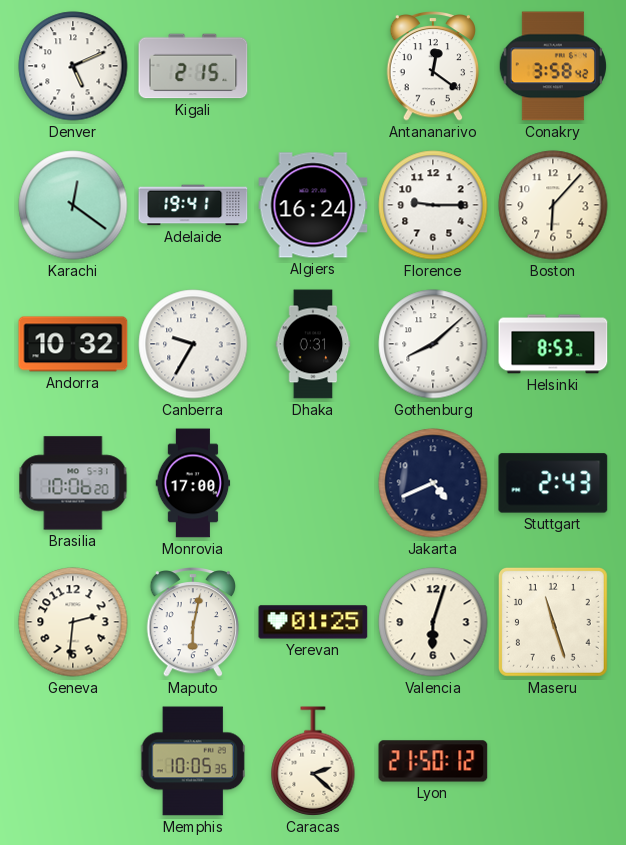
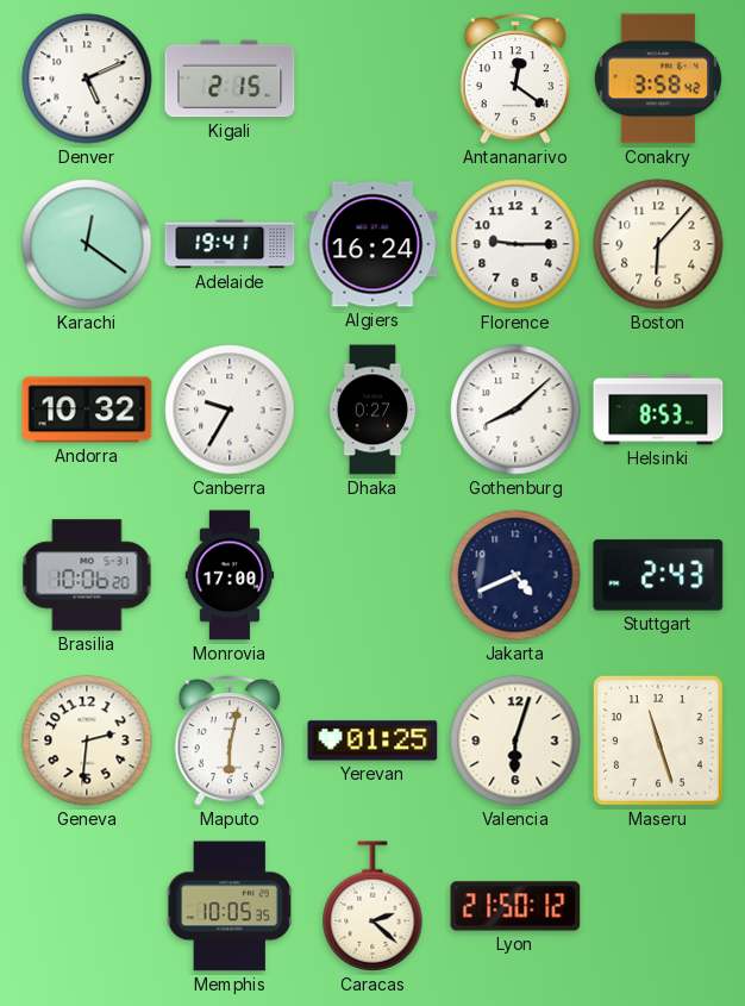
Dhaka: 0:31 -> 0:27
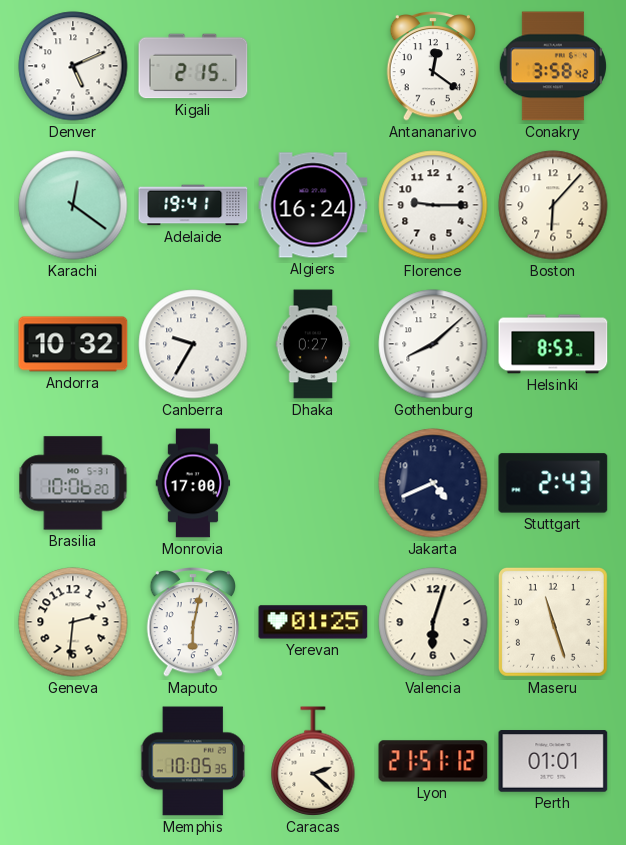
Lyon: 21:50 -> 21:51
Perth: none -> 01:01
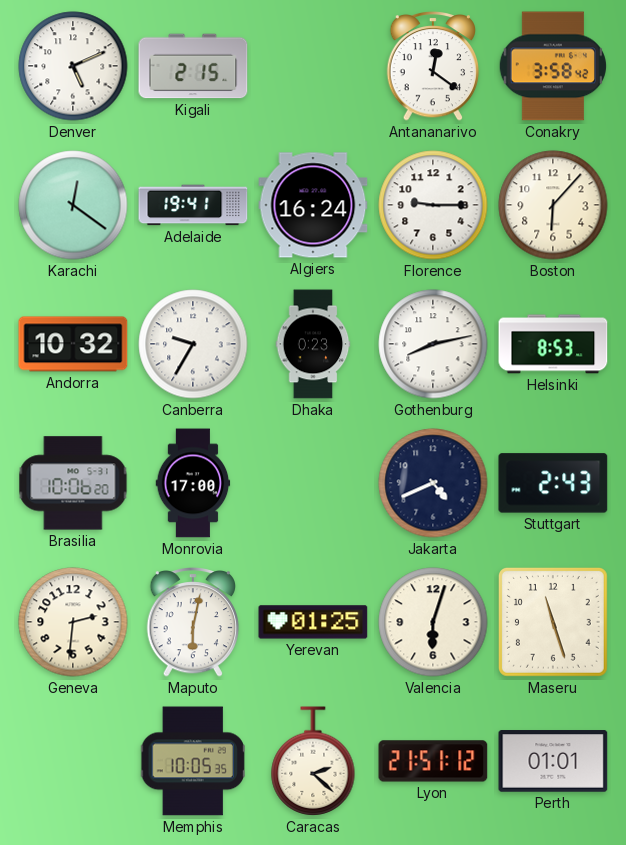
Dhaka: 0:27 -> 0:23
Gothenburg: 8:08 -> 8:13
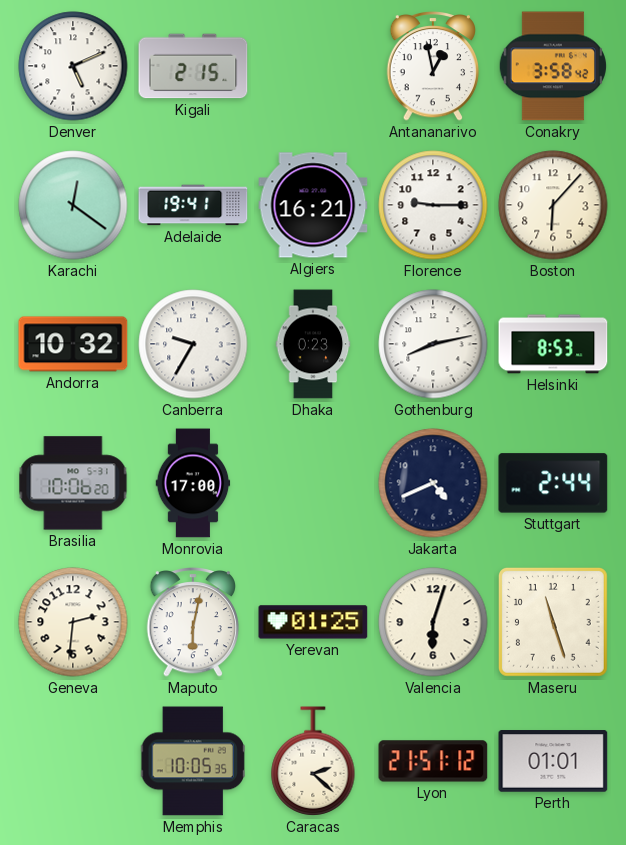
Antananarivo: 12:21 -> 12:58
Algiers: 16:24 -> 16:21
Stuttgart: 2:43 -> 2:44
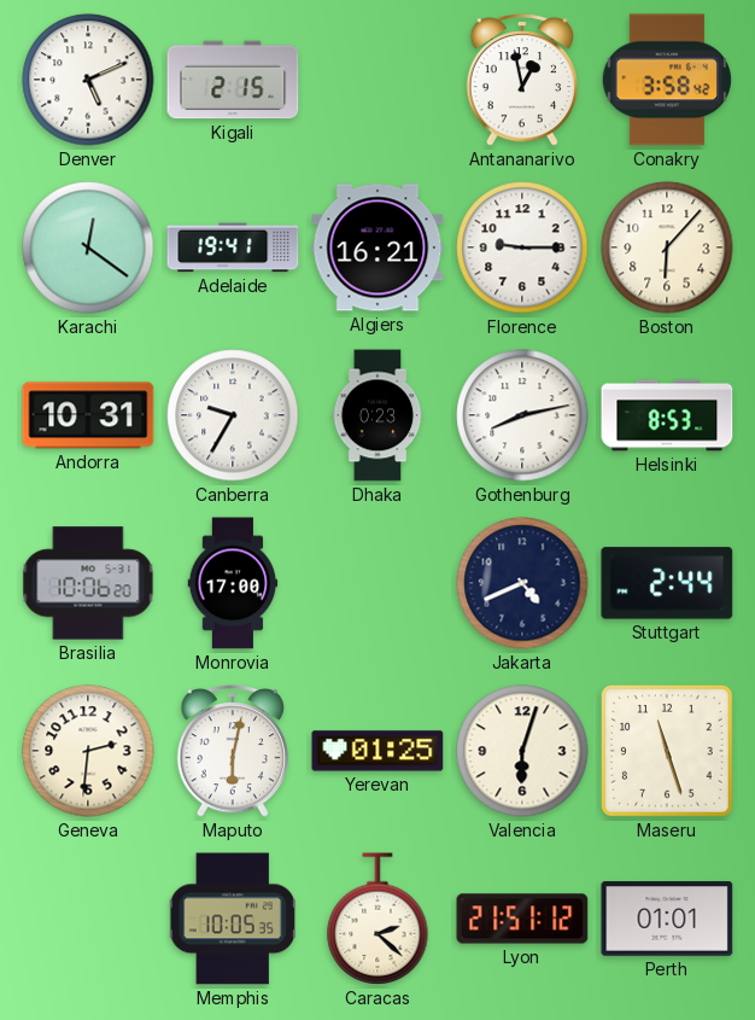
Andorra: 10:32 -> 10:31
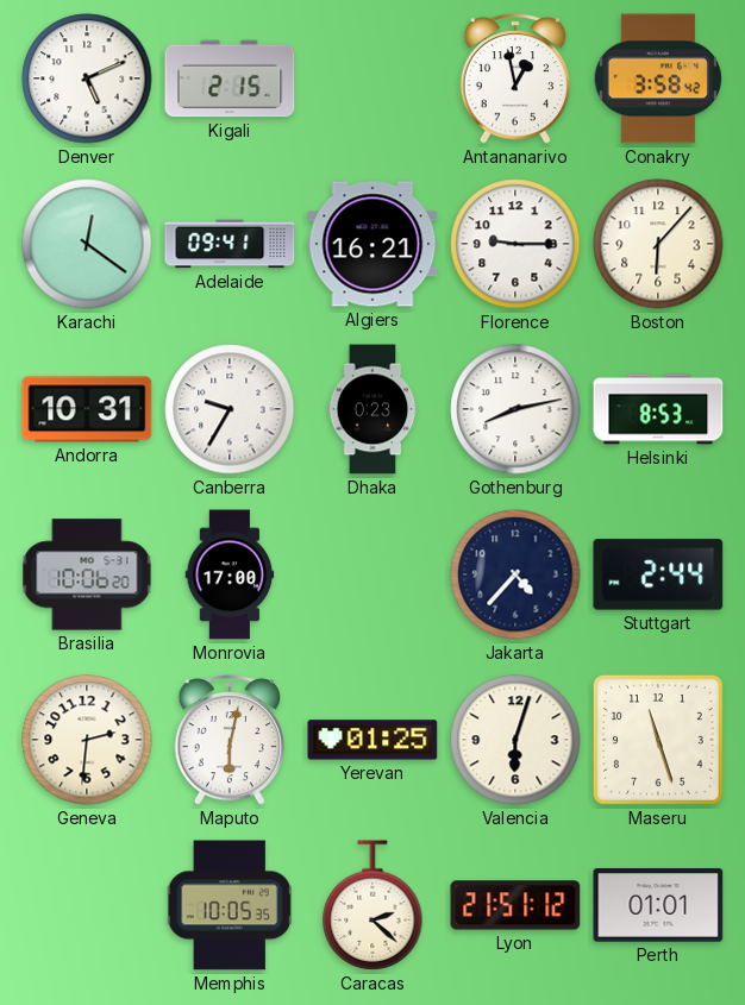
Adelaide: 19:41 -> 09:41
Jakarta: 4:41 -> 4:37
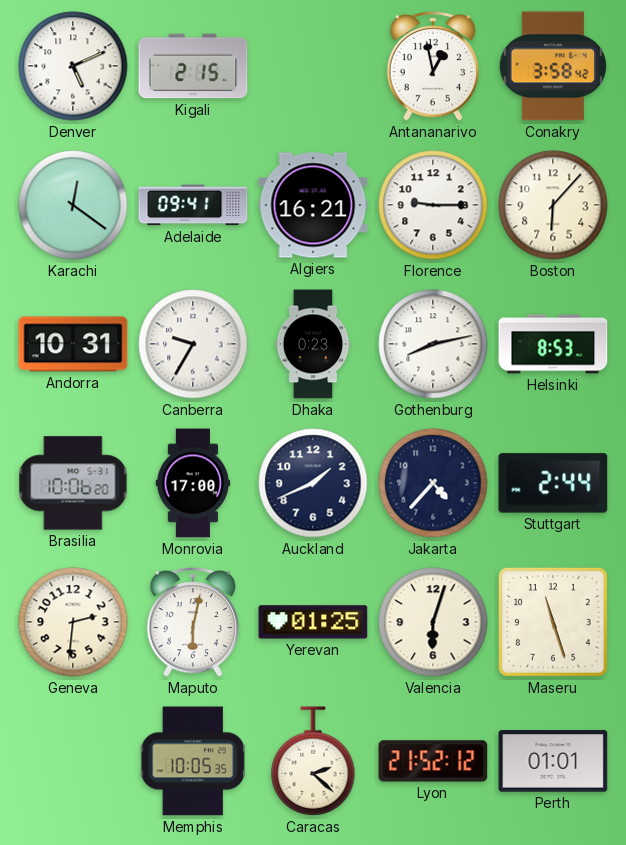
Auckland: none -> 1:41
Lyon: 21:51 -> 21:52
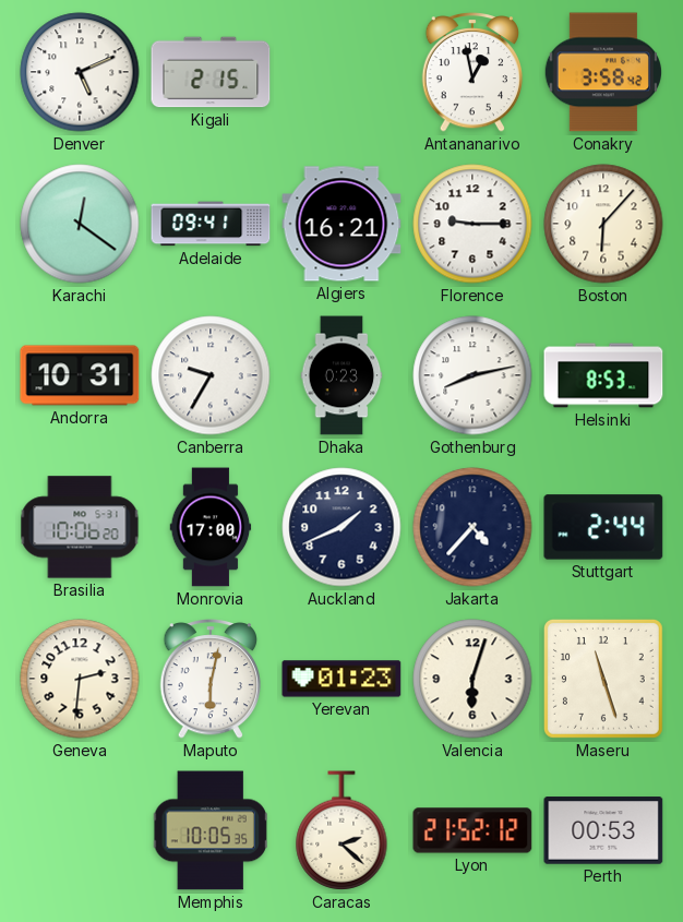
Yerevan: 01:25 -> 01:23
Perth: 01:01 -> 00:53
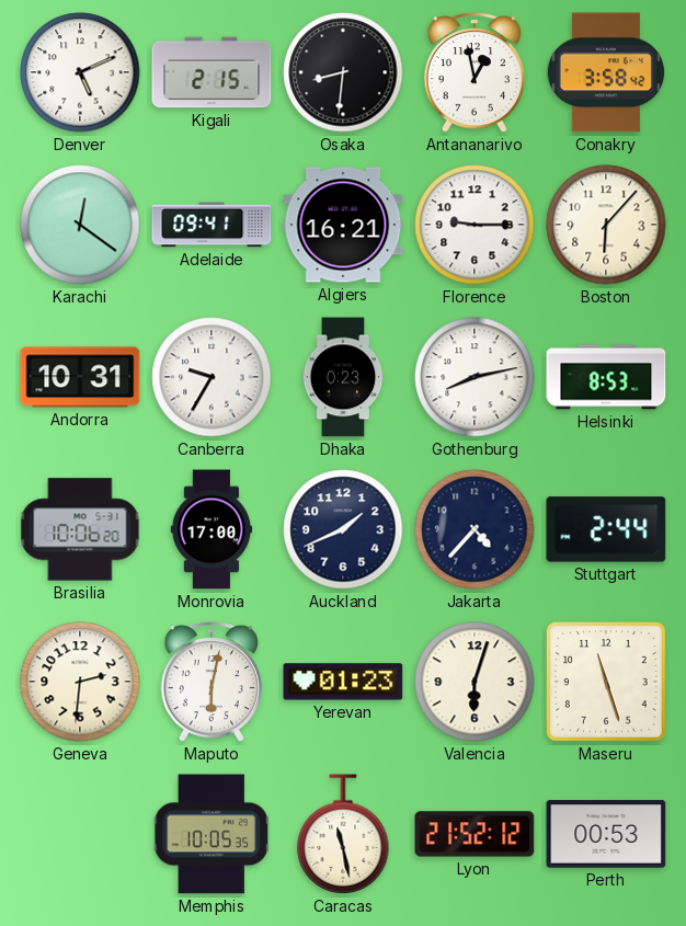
Osaka: none -> 8:31
Caracas: 2:22 -> 11:28
